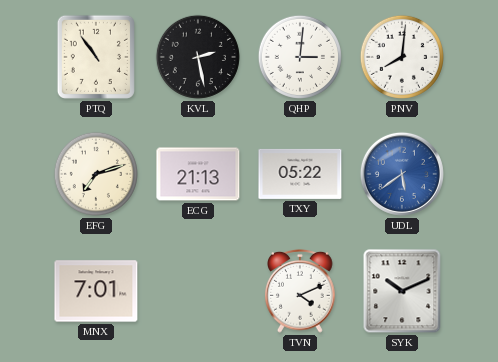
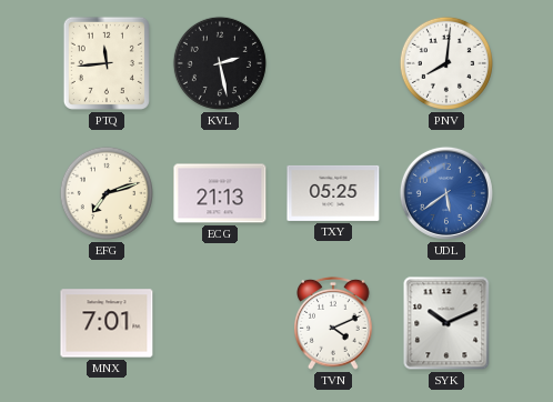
PTQ: 10:54 -> 11:44
QHP: 3:01 -> none
TXY: 05:22 -> 05:25
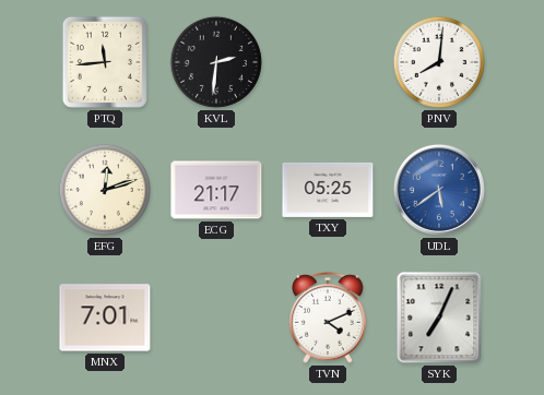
KVL: 2:28 -> 2:31
EFG: 7:12 -> 12:12
ECG: 21:13 -> 21:17
SYK: 10:11 -> 7:04
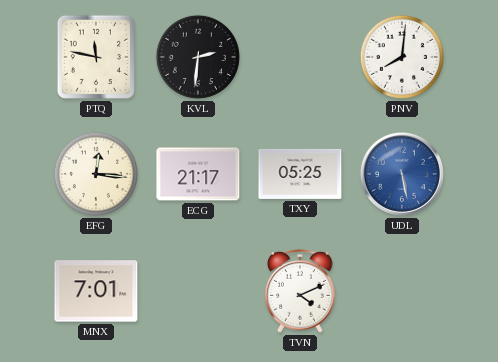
PTQ: 11:44 -> 11:47
EFG: 12:12 -> 12:16
UDL: 5:39 -> 5:28
SYK: 7:04 -> none
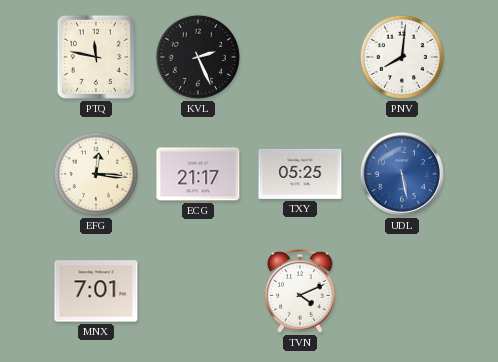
KVL: 2:31 -> 2:26
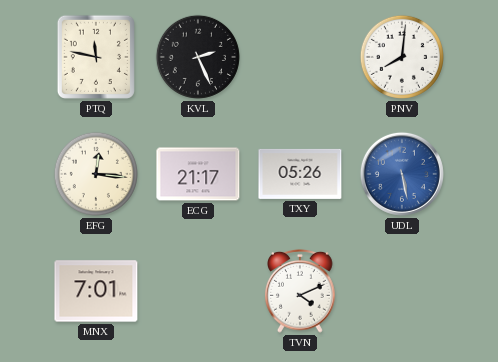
TXY: 05:25 -> 05:26
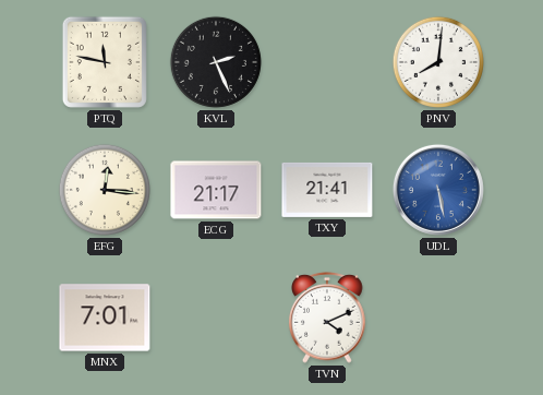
TXY: 05:26 -> 21:41
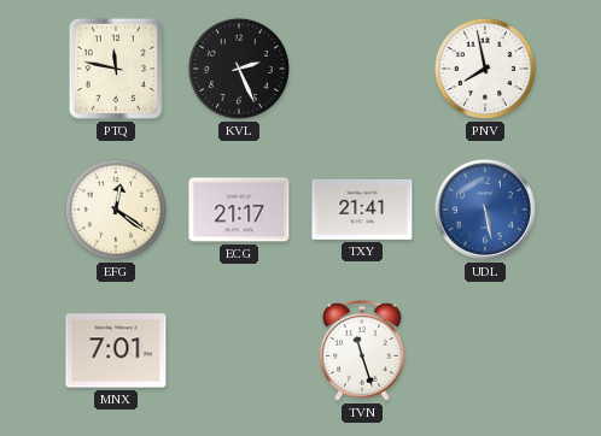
PNV: 8:01 -> 7:58
EFG: 12:16 -> 12:21
TVN: 4:11 -> 11:27
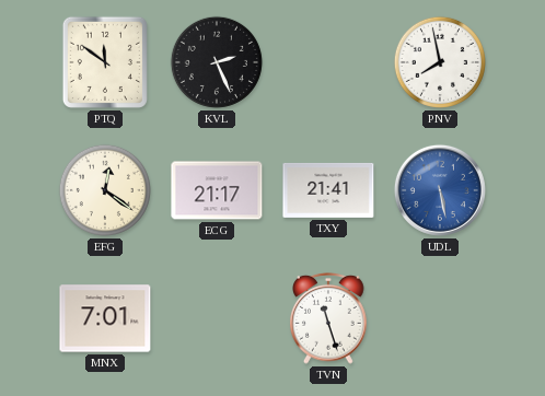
PTQ: 11:47 -> 11:51
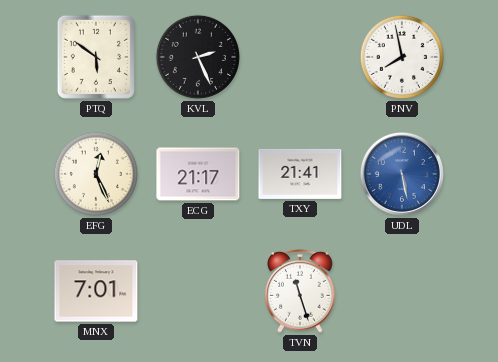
PTQ: 11:51 -> 5:51
EFG: 12:21 -> 12:26
